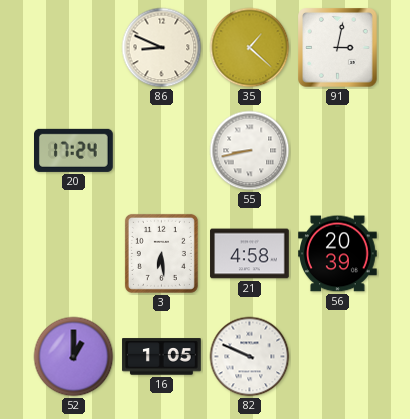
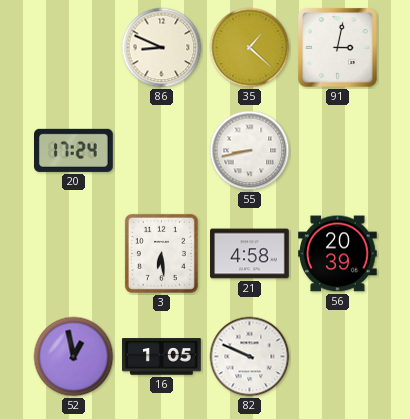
52: 1:00 -> 12:58
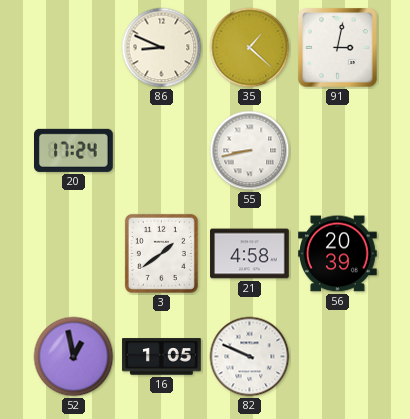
3: 6:29 -> 1:39
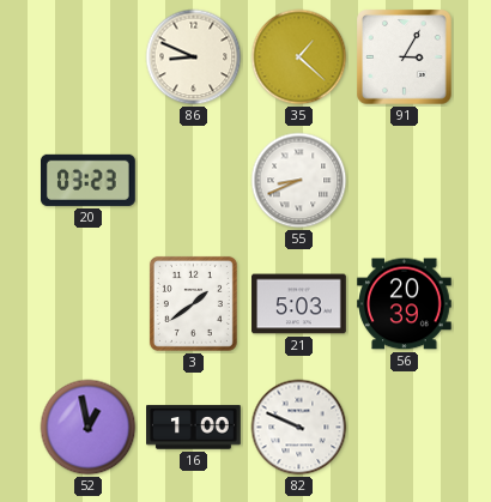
91: 3:02 -> 3:05
20: 17:24 -> 03:23
55: 8:43 -> 8:41
21: 4:58 -> 5:03
16: 1:05 -> 1:00
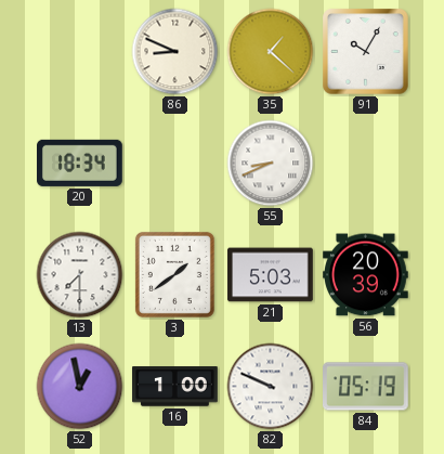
91: 3:05 -> 10:05
20: 03:23 -> 18:34
13: none -> 7:30
84: none -> 05:19
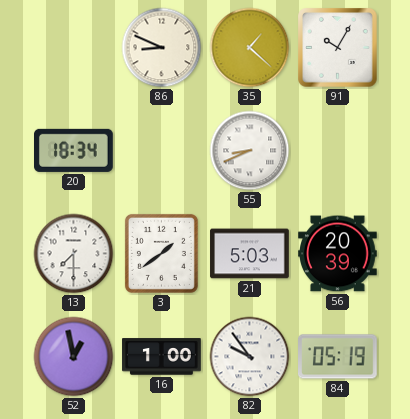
82: 9:49 -> 9:54
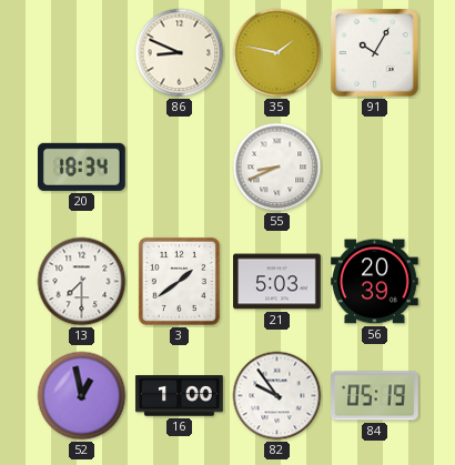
35: 1:22 -> 1:47
